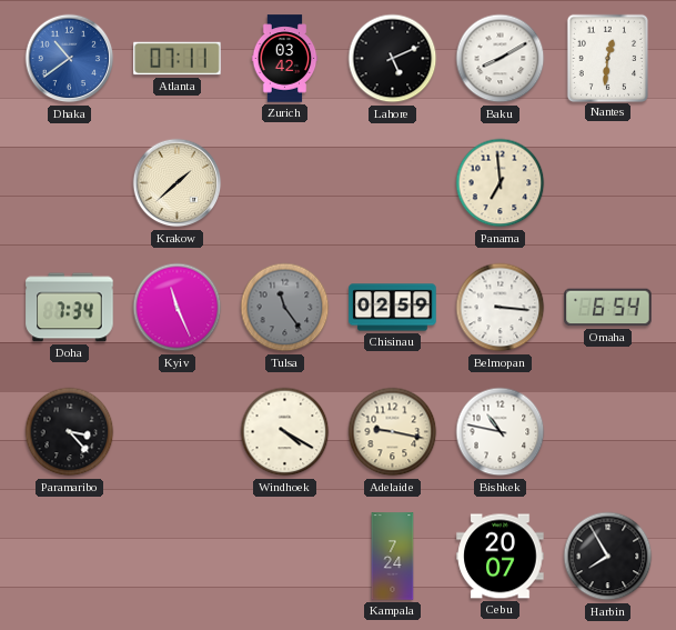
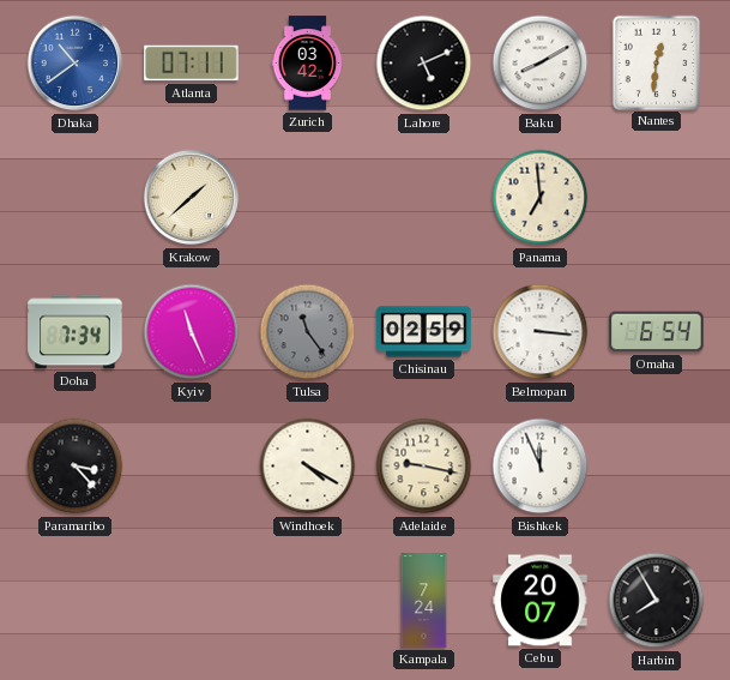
Bishkek: 10:47 -> 11:56
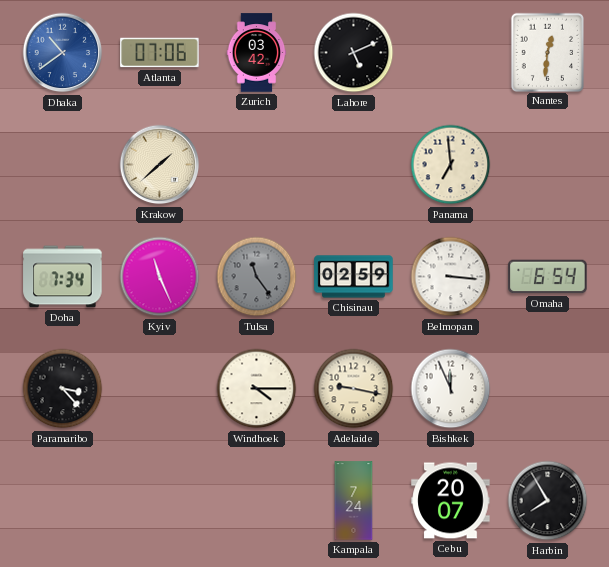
Atlanta: 07:11 -> 07:06
Baku: 8:10 -> none
Windhoek: 4:20 -> 4:15
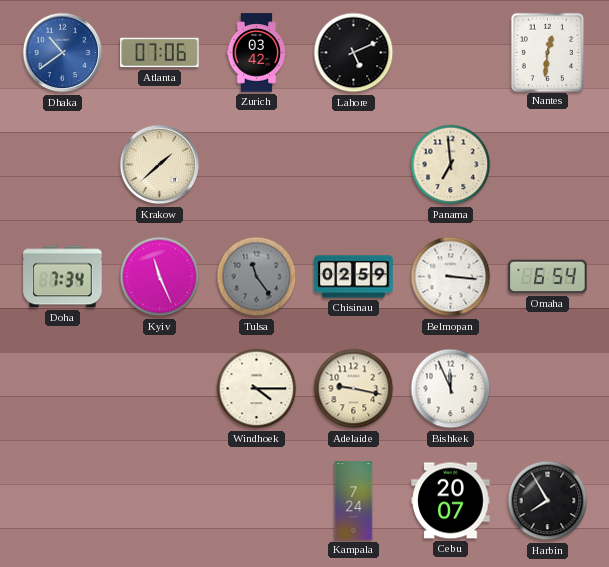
Paramaribo: 3:23 -> none
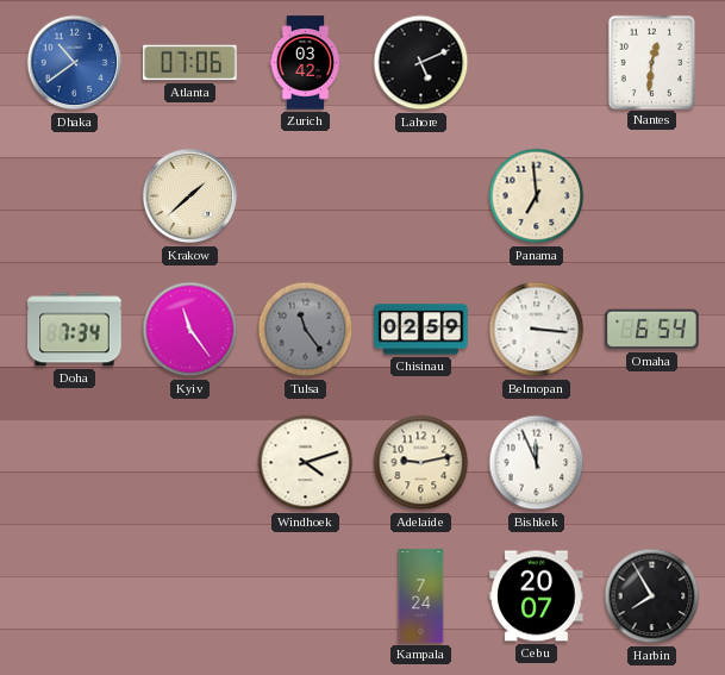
Kyiv: 11:26 -> 11:24
Windhoek: 4:15 -> 4:12
Adelaide: 9:17 -> 9:13
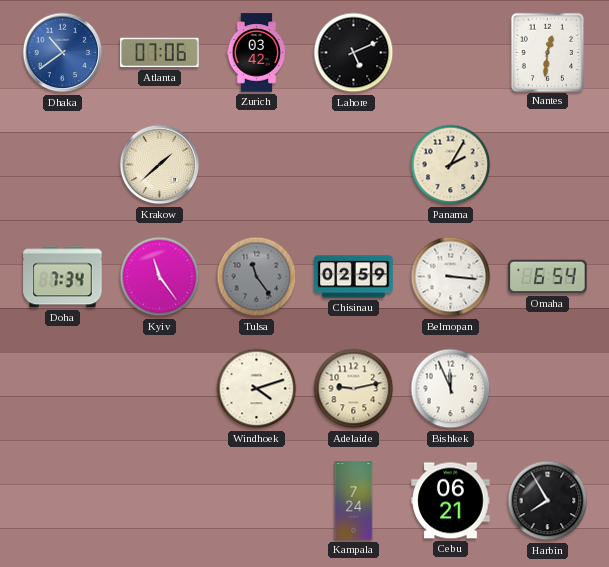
Panama: 6:59 -> 2:05
Cebu: 20:07 -> 06:21
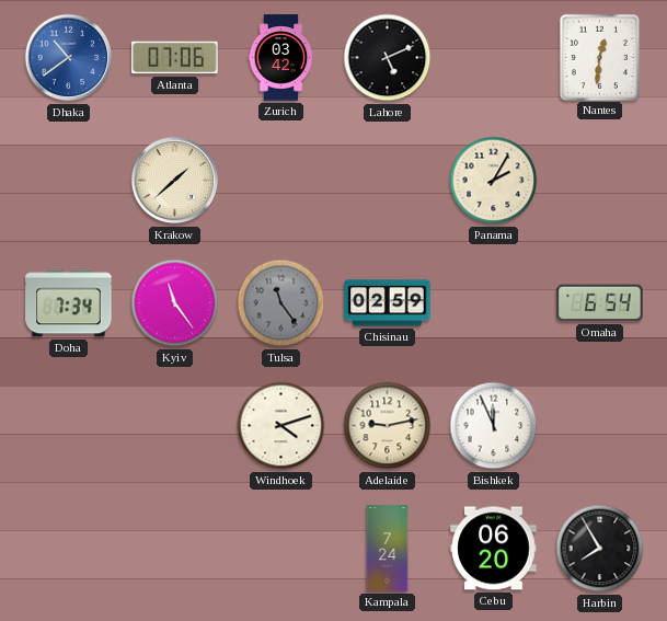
Belmopan: 3:16 -> none
Cebu: 06:21 -> 06:20
